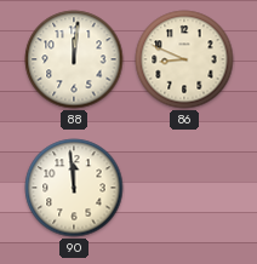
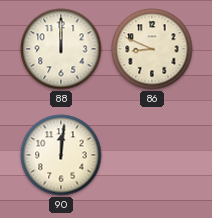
88: 12:01 -> 12:00
90: 11:59 -> 12:01
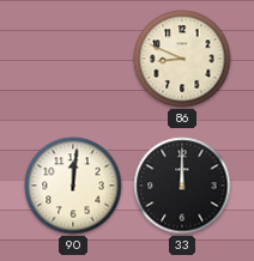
88: 12:00 -> none
33: none -> 12:00
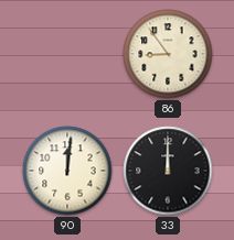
86: 8:49 -> 8:54
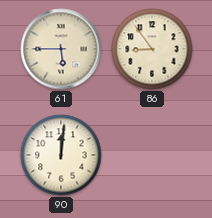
61: none -> 5:45
33: 12:00 -> none
